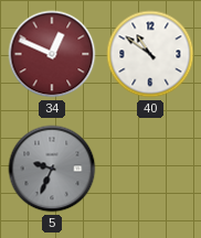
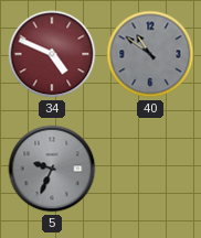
34: 12:49 -> 4:49
40 dial: white -> grey
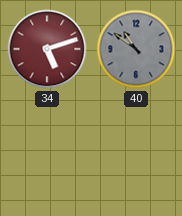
34: 4:49 -> 5:12
5: 9:34 -> none
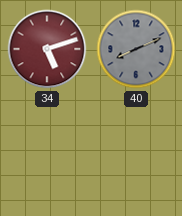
40: 10:51 -> 8:11
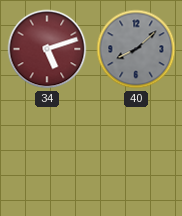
40: 8:11 -> 8:08
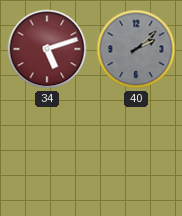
40: 8:08 -> 2:08
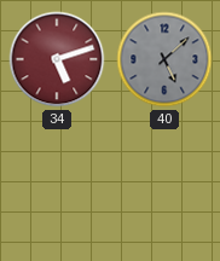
40: 2:08 -> 5:08
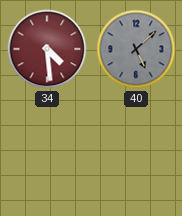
34: 5:12 -> 4:29
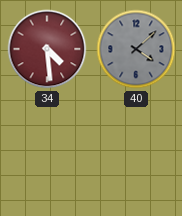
40: 5:08 -> 4:08
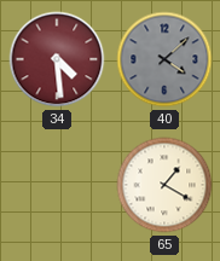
65: none -> 1:20
